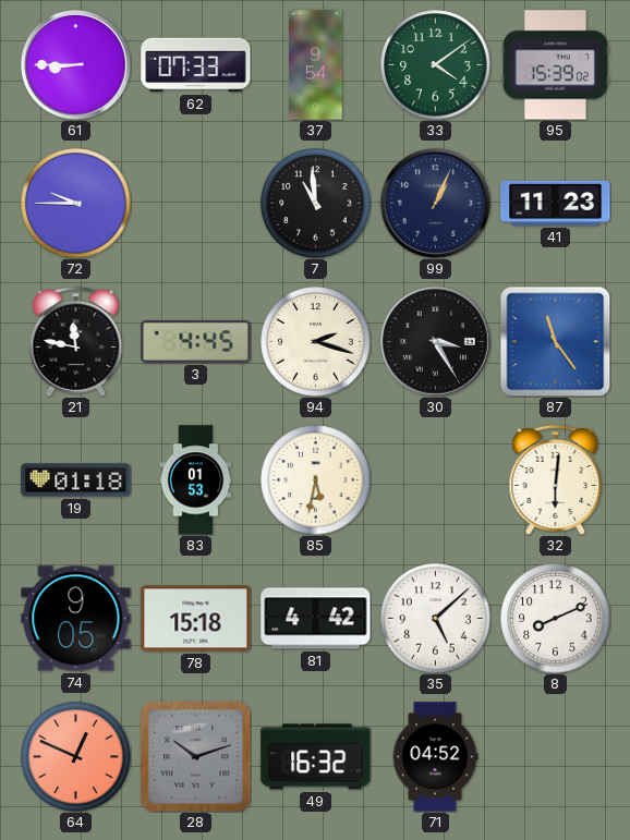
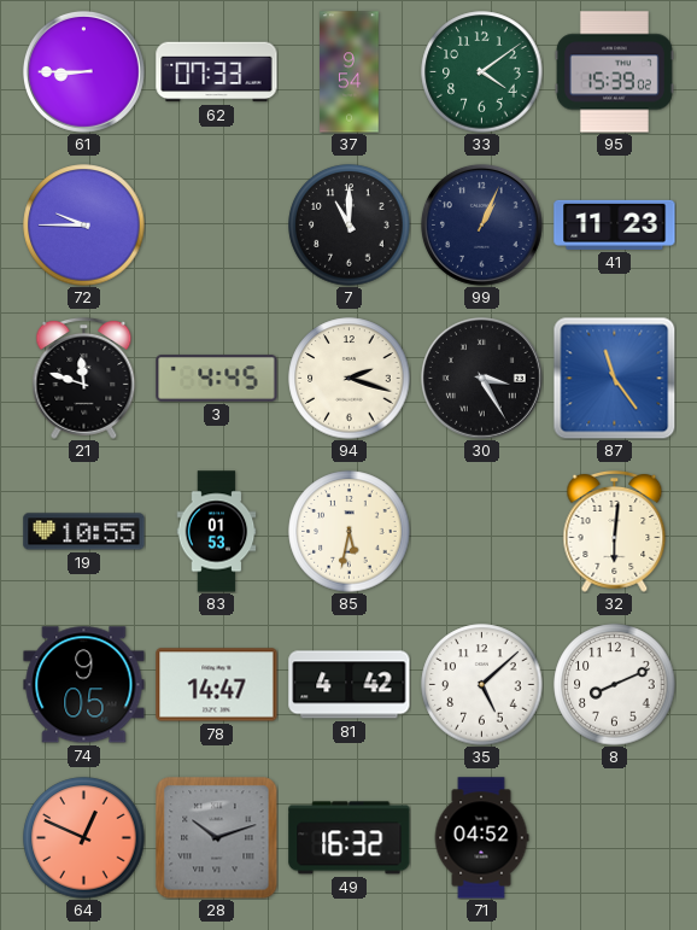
7: 10:59 -> 11:00
21: 11:47 -> 11:48
19: 01:18 -> 10:55
78: 15:18 -> 14:47
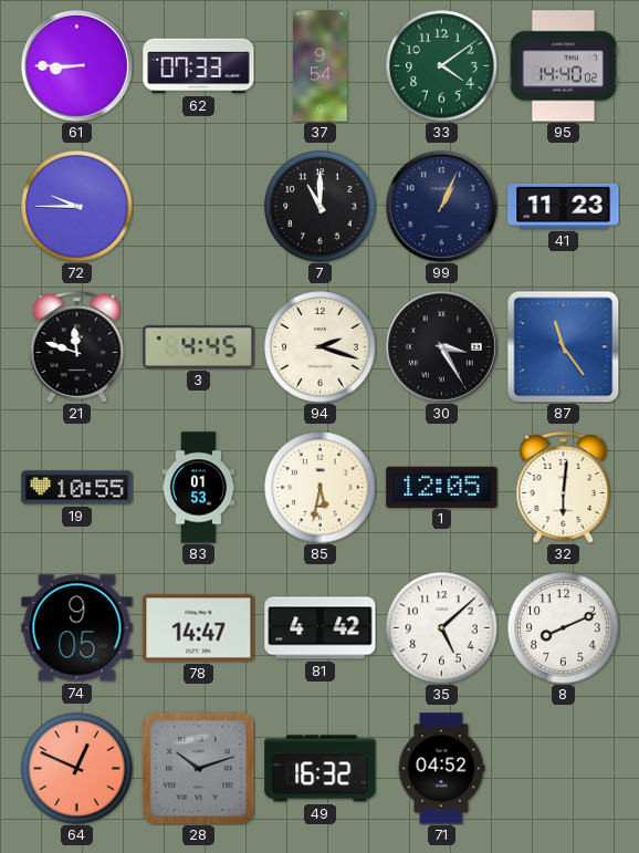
95: 15:39 -> 14:40
1: none -> 12:05
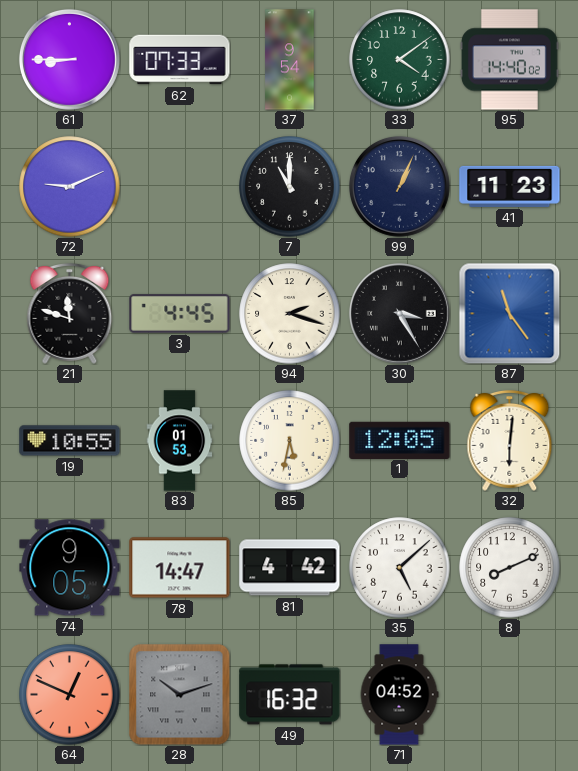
72: 9:45 -> 9:11
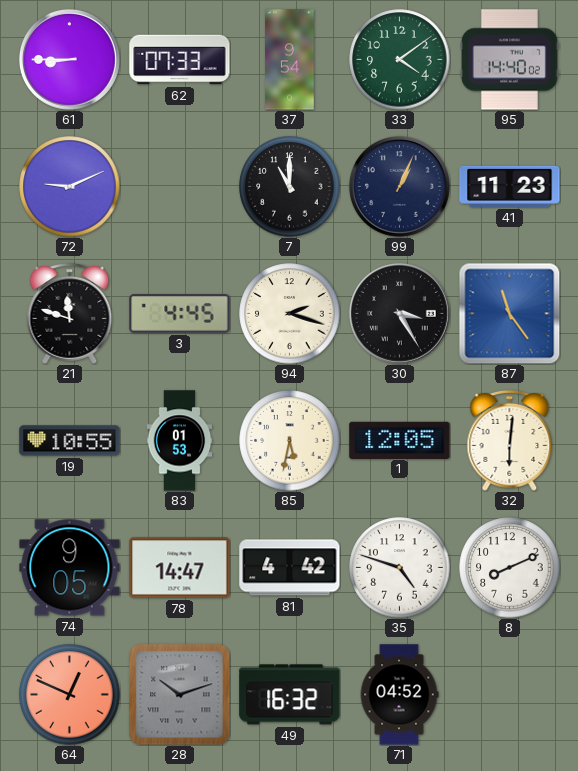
35: 5:08 -> 4:48
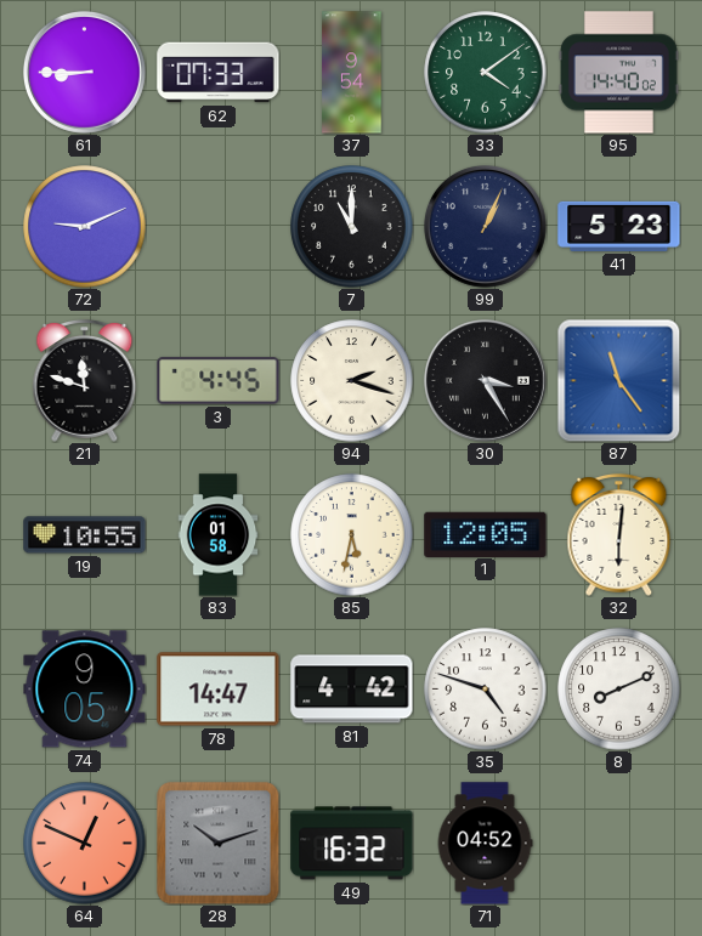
41: 11:23 -> 5:23
83: 01:53 -> 01:58
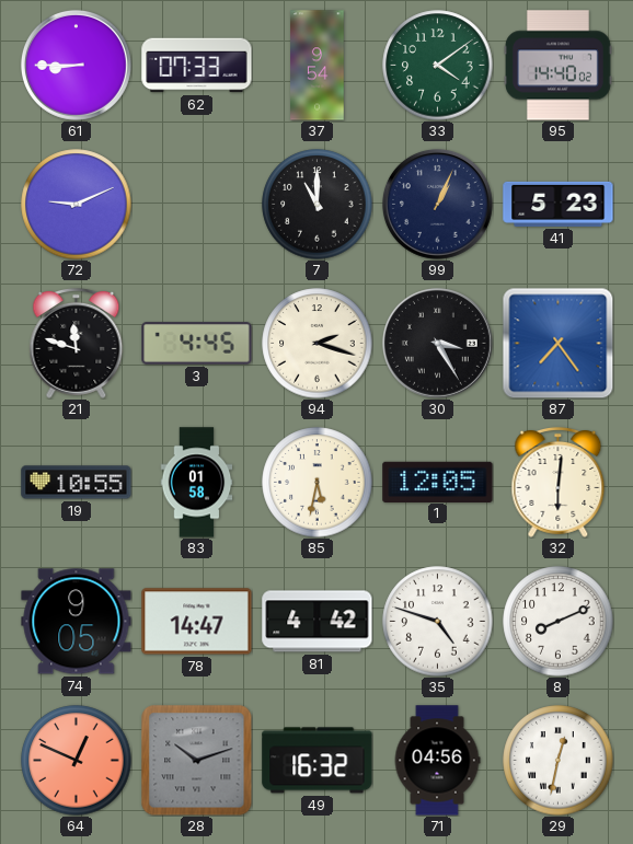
87: 11:24 -> 7:24
71: 04:52 -> 04:56
29: none -> 12:32
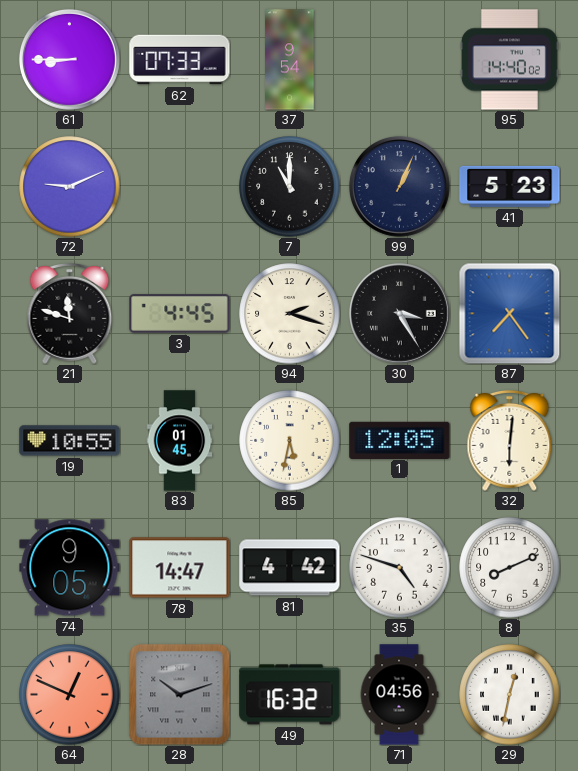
33: 4:09 -> none
83: 01:58 -> 01:45
